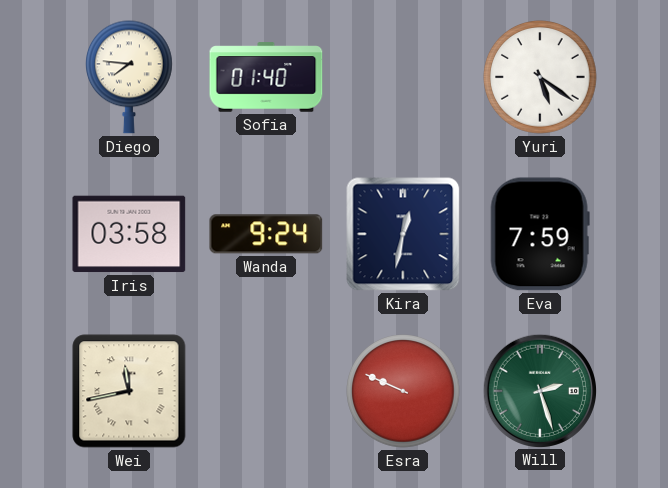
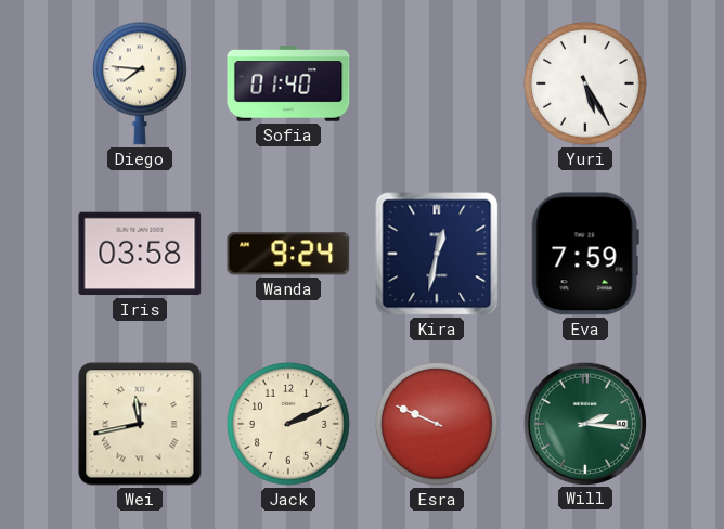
Yuri: 5:21 -> 5:25
Jack: none -> 2:11
Will: 2:27 -> 2:16
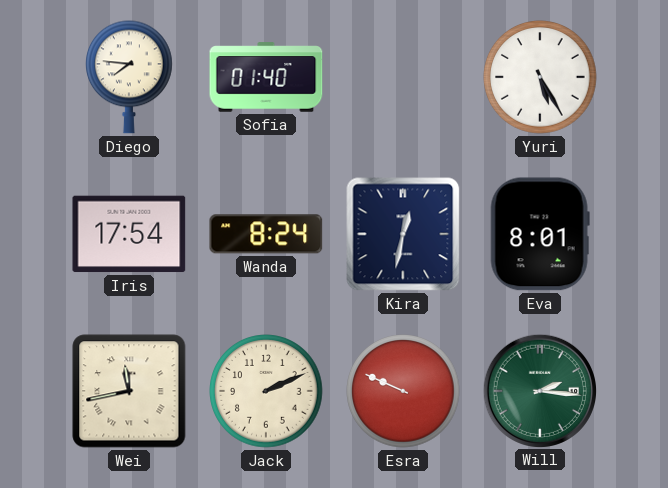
Iris: 03:58 -> 17:54
Wanda: 9:24 -> 8:24
Eva: 7:59 -> 8:01
